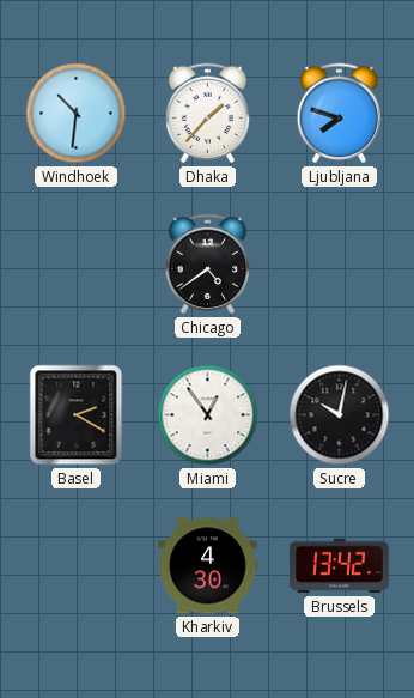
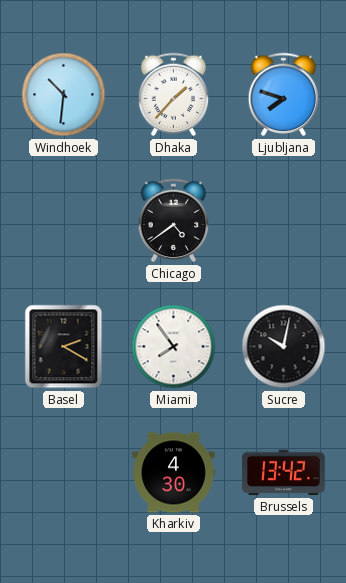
Miami: 12:54 -> 7:54
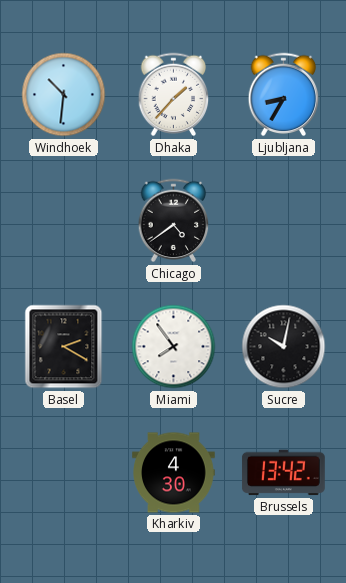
Ljubljana: 7:48 -> 8:35
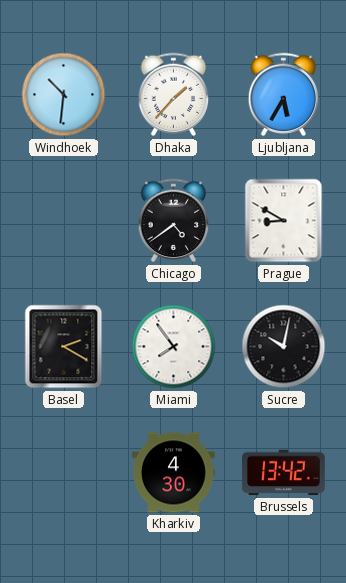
Ljubljana: 8:35 -> 5:35
Prague: none -> 8:50
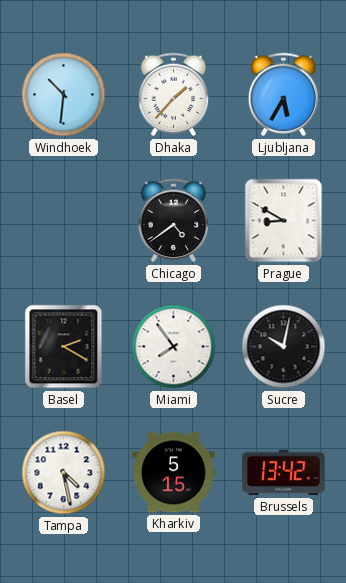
Tampa: none -> 4:28
Kharkiv: 4:30 -> 5:15
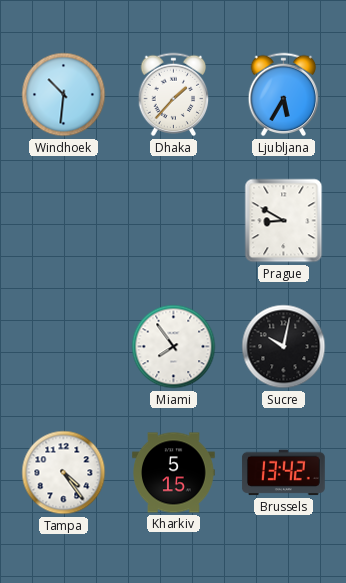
Chicago: 4:39 -> none
Basel: 2:20 -> none
Tampa: 4:28 -> 4:24
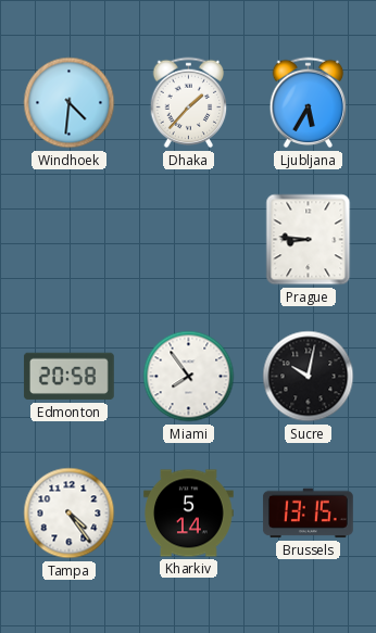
Windhoek: 10:31 -> 4:31
Prague: 8:50 -> 8:46
Edmonton: none -> 20:58
Kharkiv: 5:15 -> 5:14
Brussels: 13:42 -> 13:15
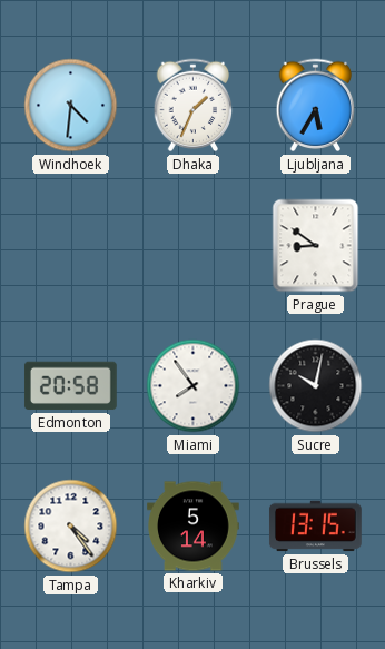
Dhaka: 1:37 -> 1:34
Prague: 8:46 -> 8:51
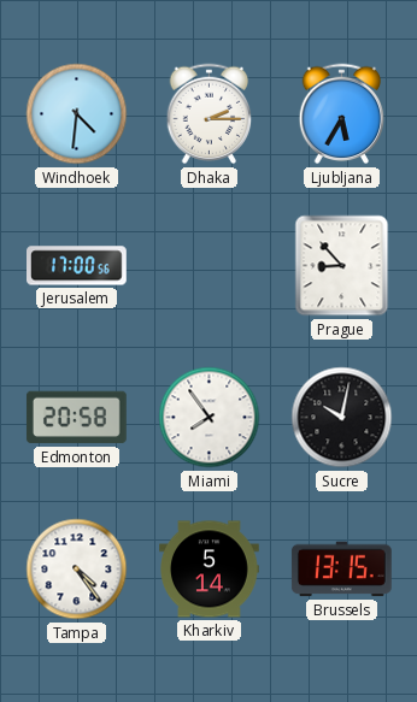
Dhaka: 1:34 -> 2:15
Jerusalem: none -> 17:00
Prague: 8:51 -> 8:53
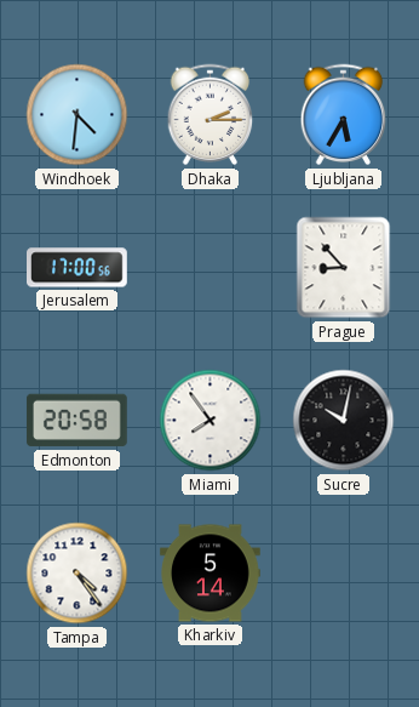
Brussels: 13:15 -> none
